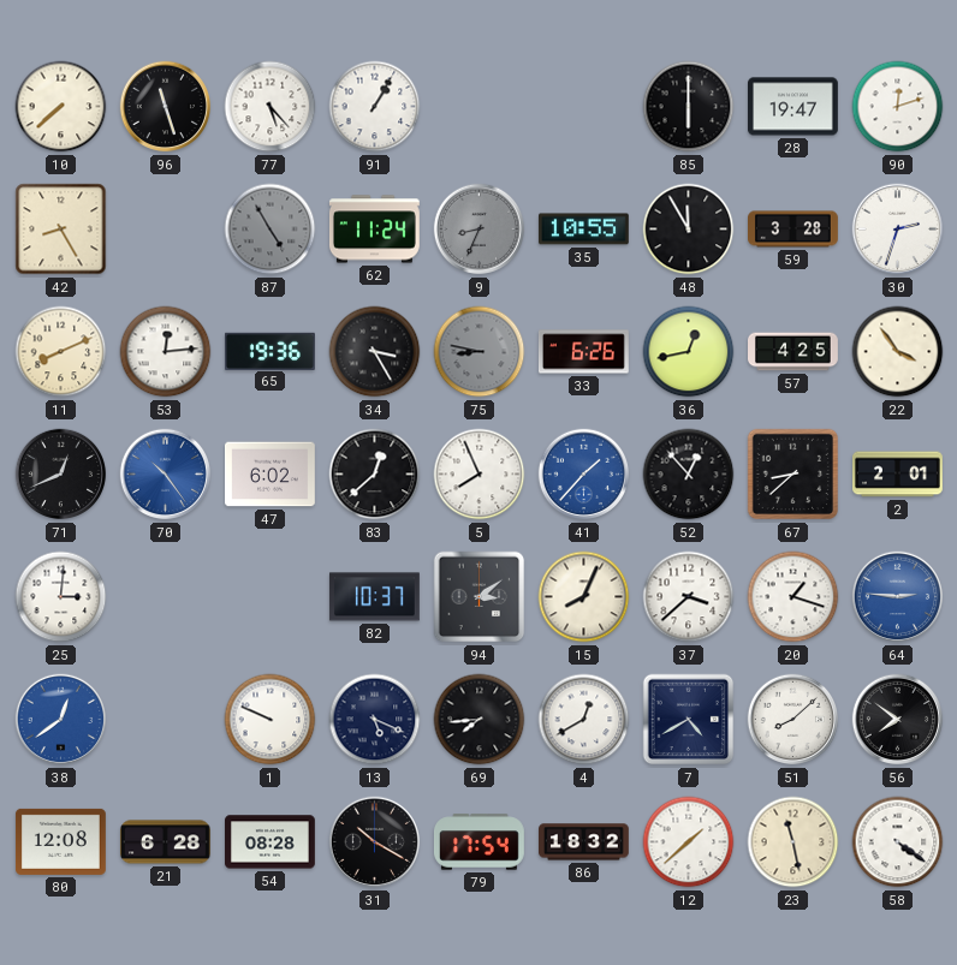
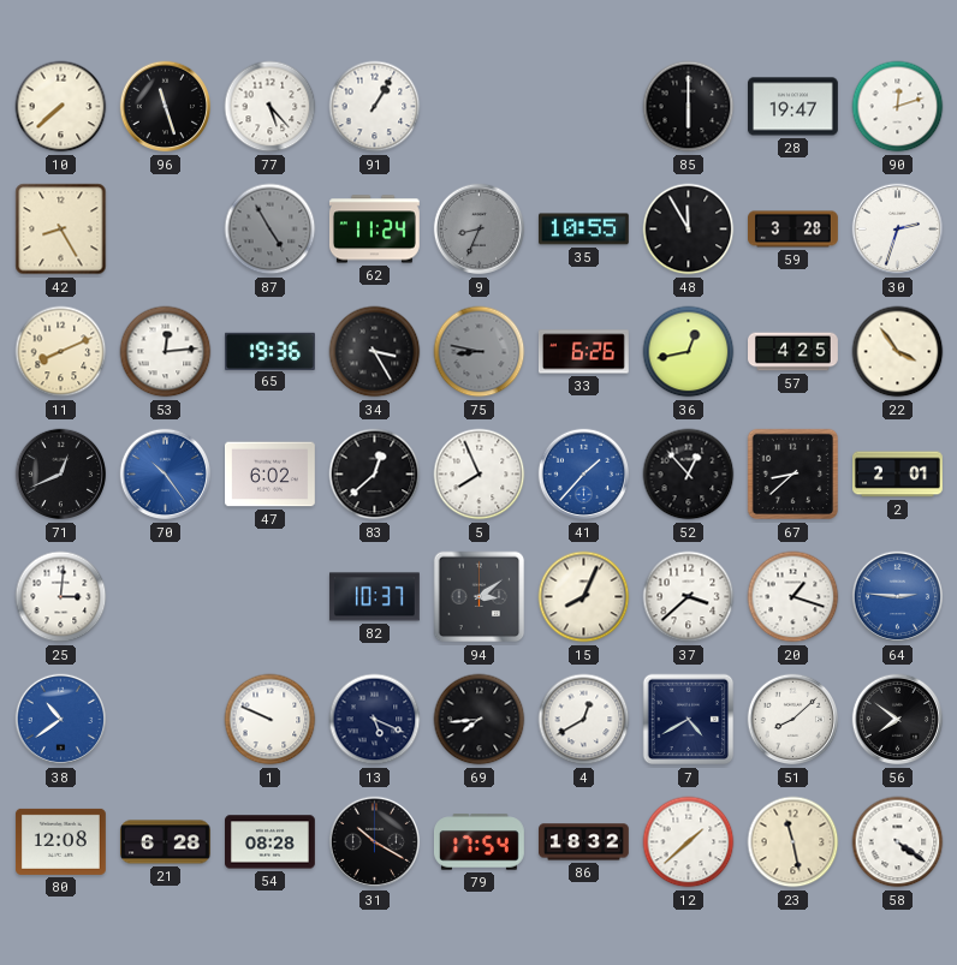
38: 12:39 -> 10:39
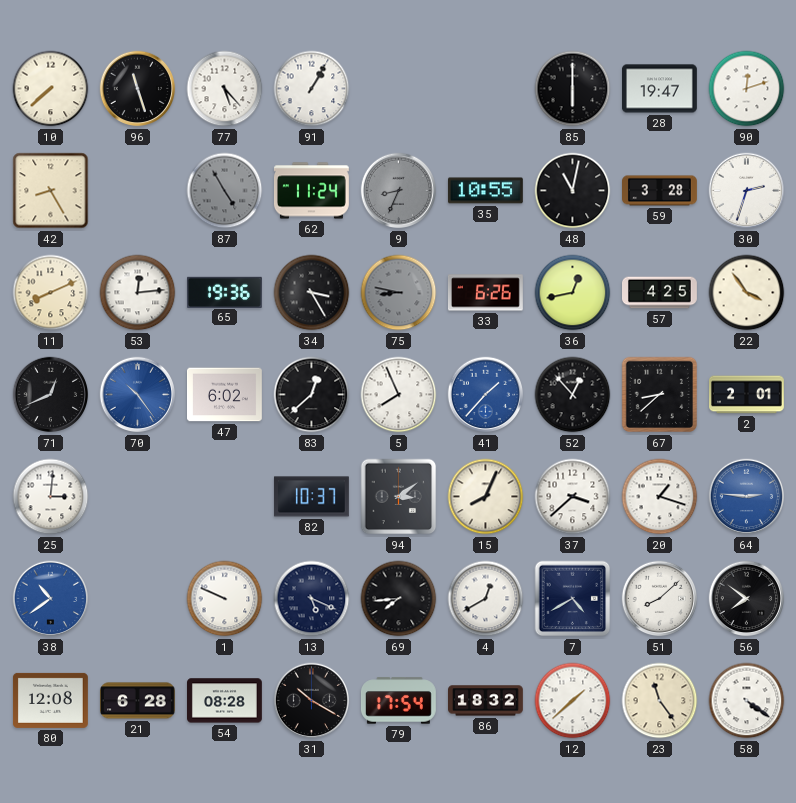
48: 11:55 -> 11:02
23: 11:28 -> 11:24
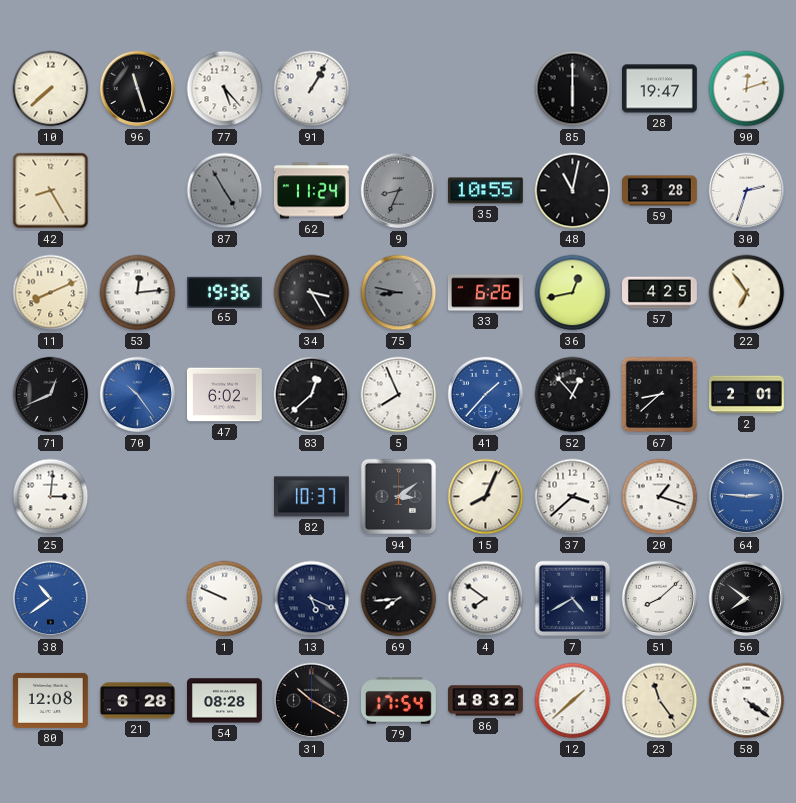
22: 3:54 -> 6:54
4: 12:40 -> 7:51
